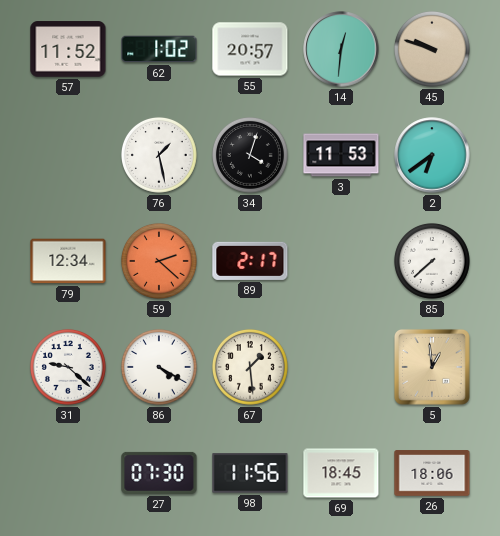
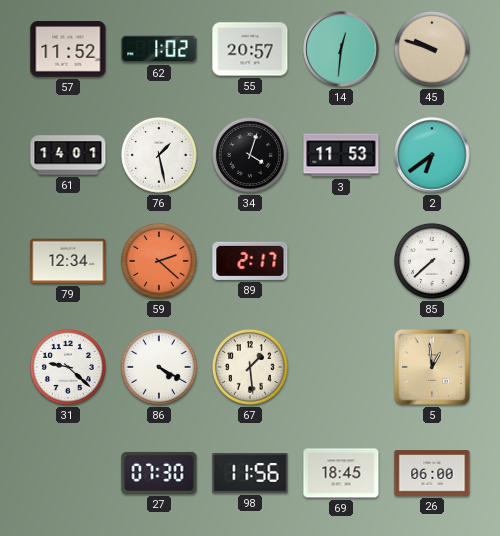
61: none -> 14:01
26: 18:06 -> 06:00
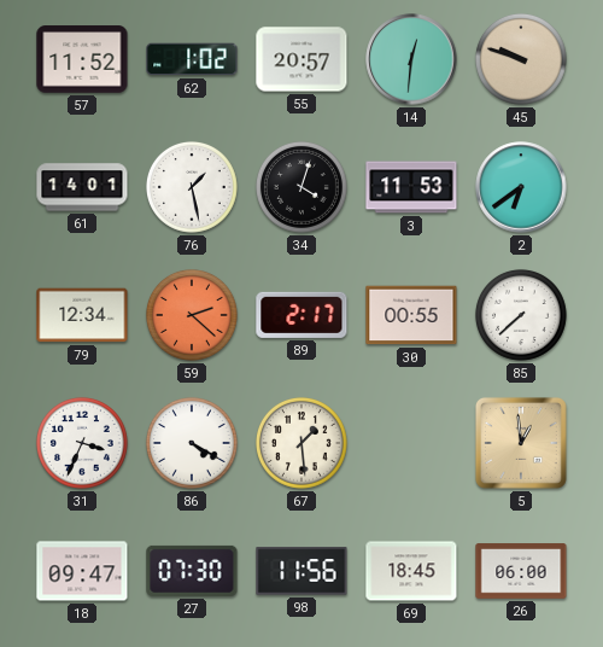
30: none -> 00:55
31: 9:22 -> 3:34
18: none -> 09:47
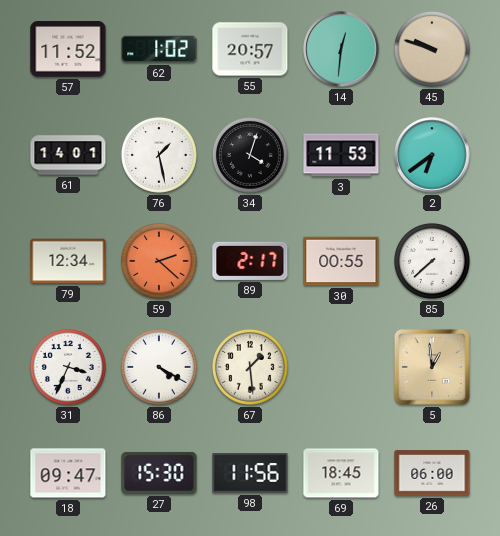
27: 07:30 -> 15:30
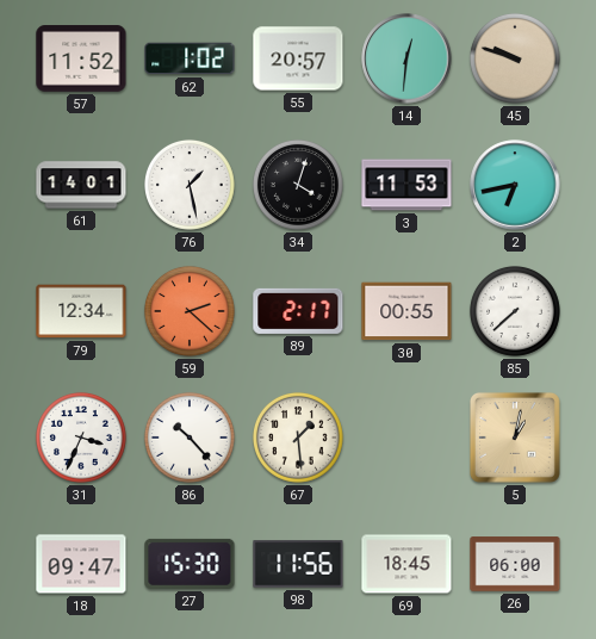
2: 6:39 -> 6:43
86: 4:20 -> 10:23
5: 12:59 -> 1:02
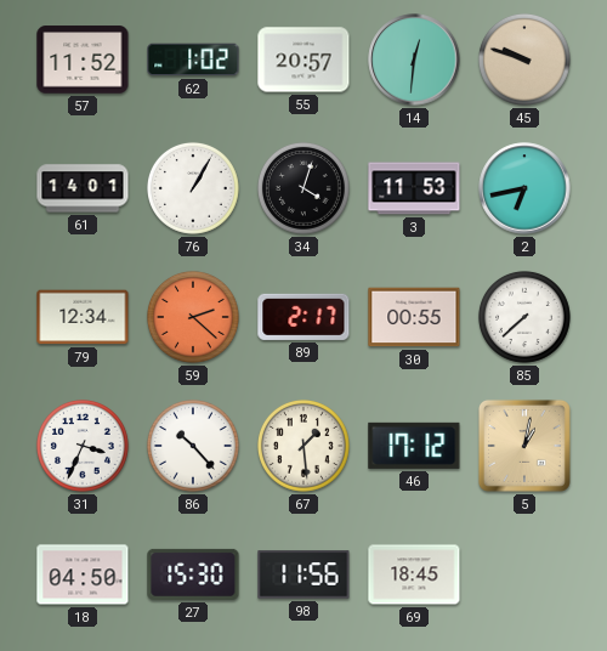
76: 1:28 -> 1:05
46: none -> 17:12
18: 09:47 -> 04:50
26: 06:00 -> none
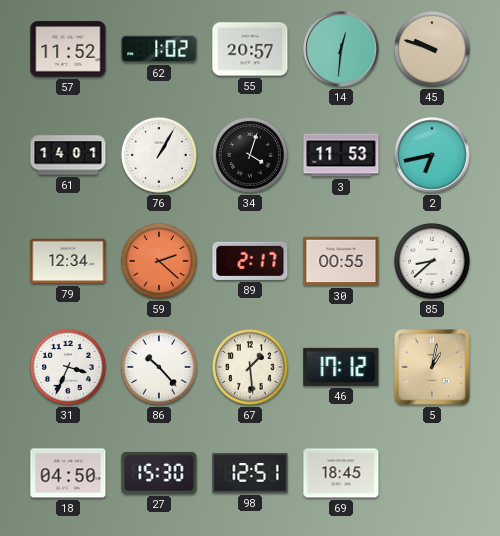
85: 7:38 -> 8:38
98: 11:56 -> 12:51
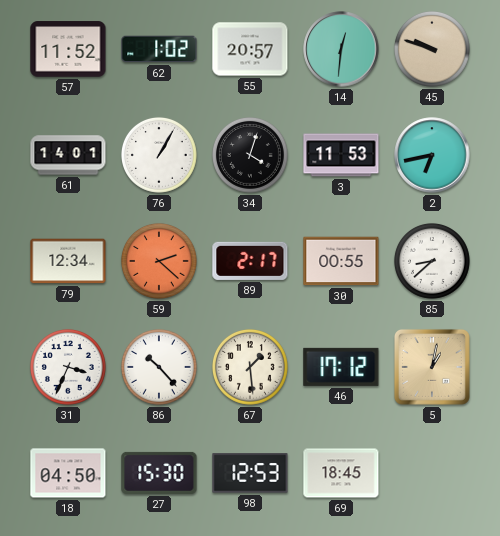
98: 12:51 -> 12:53
